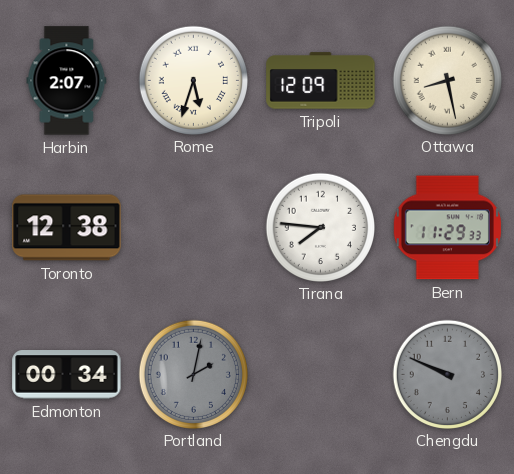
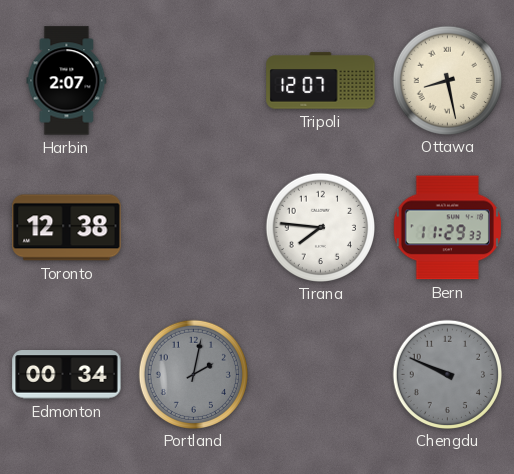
Rome: 5:33 -> none
Tripoli: 12:09 -> 12:07
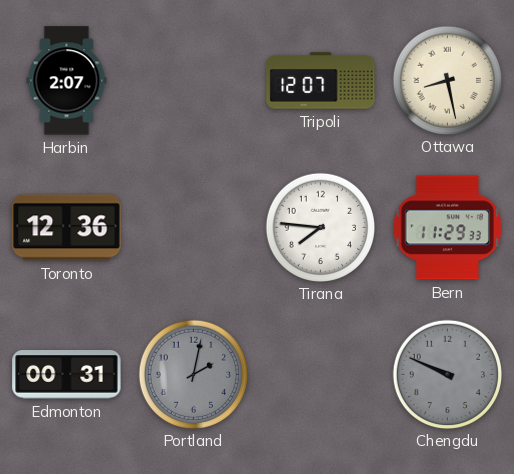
Toronto: 12:38 -> 12:36
Edmonton: 00:34 -> 00:31
